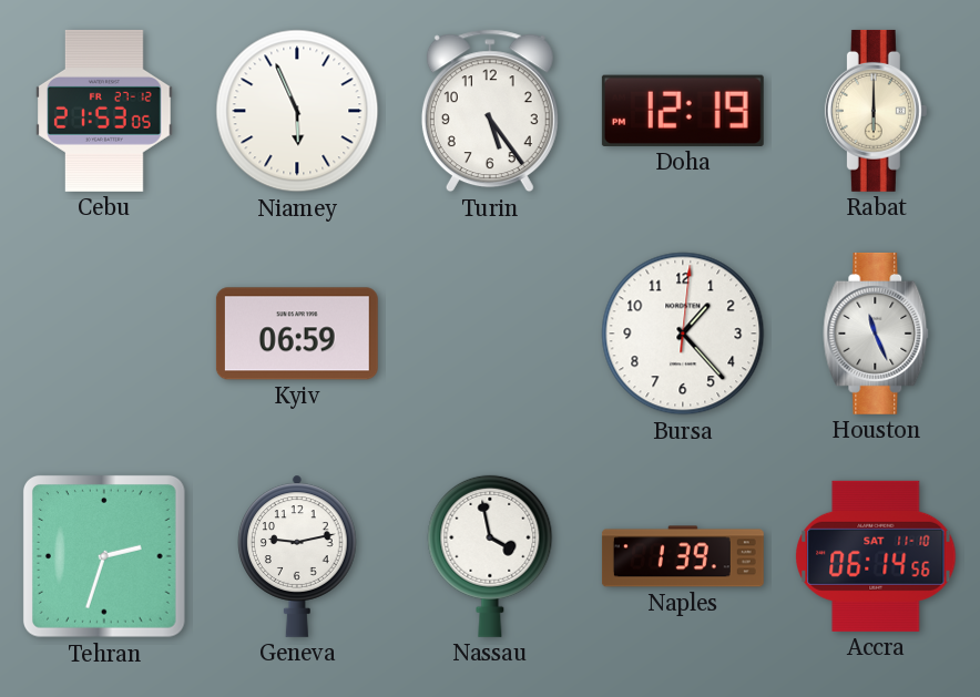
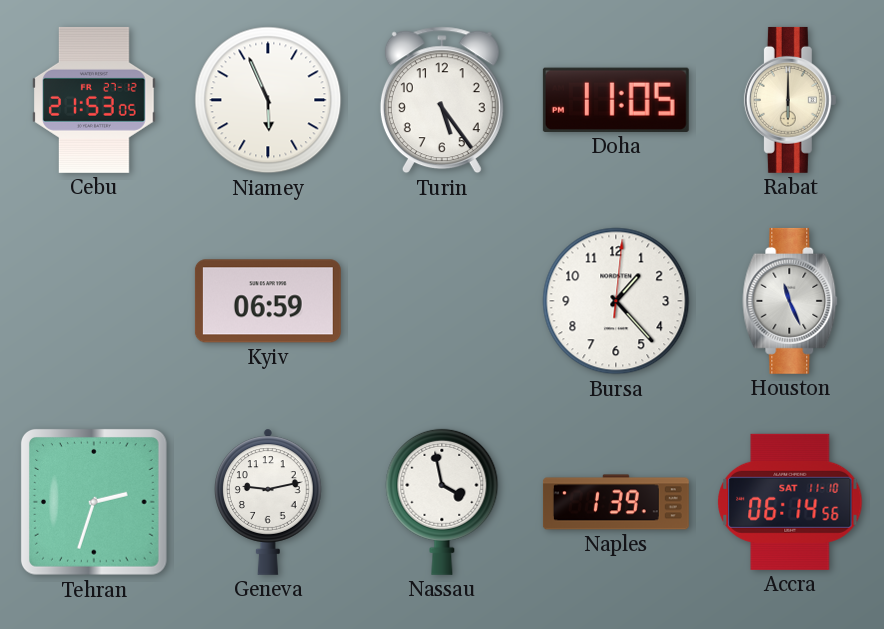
Doha: 12:19 -> 11:05
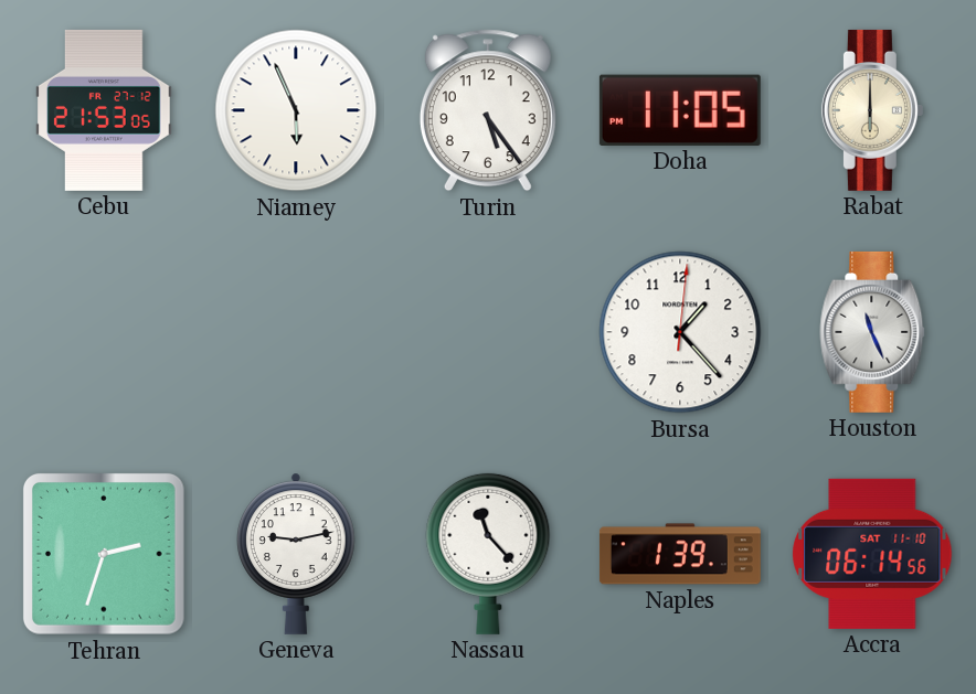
Kyiv: 06:59 -> none
Nassau: 3:58 -> 11:23
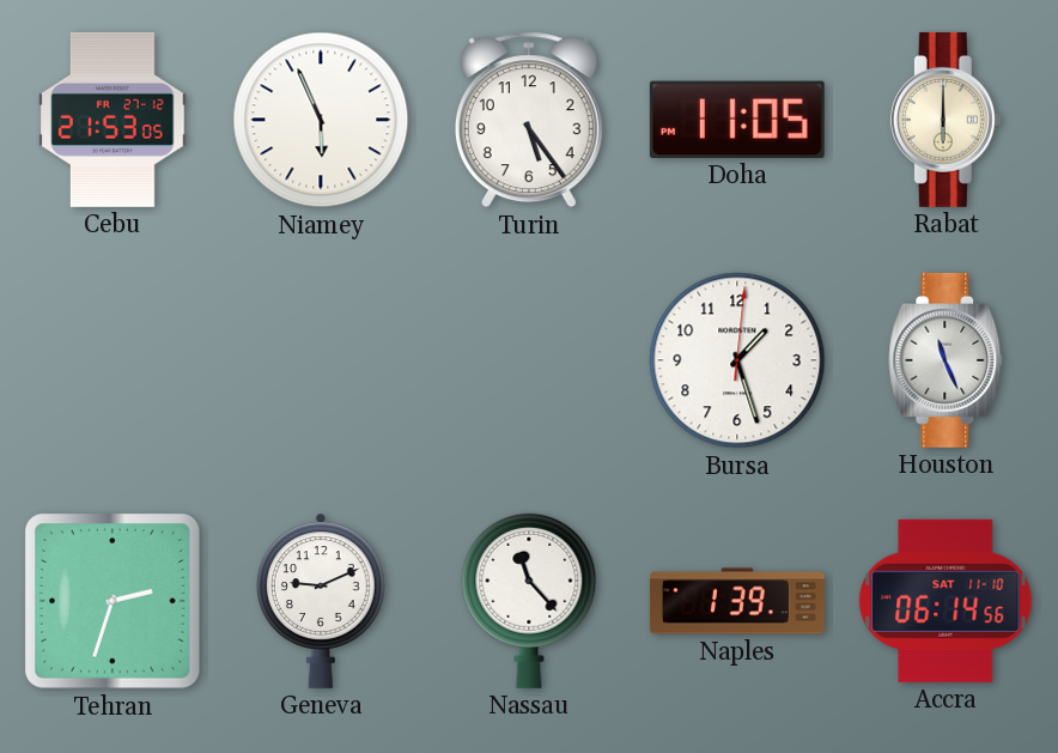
Bursa: 1:23 -> 1:27
Geneva: 9:13 -> 9:11
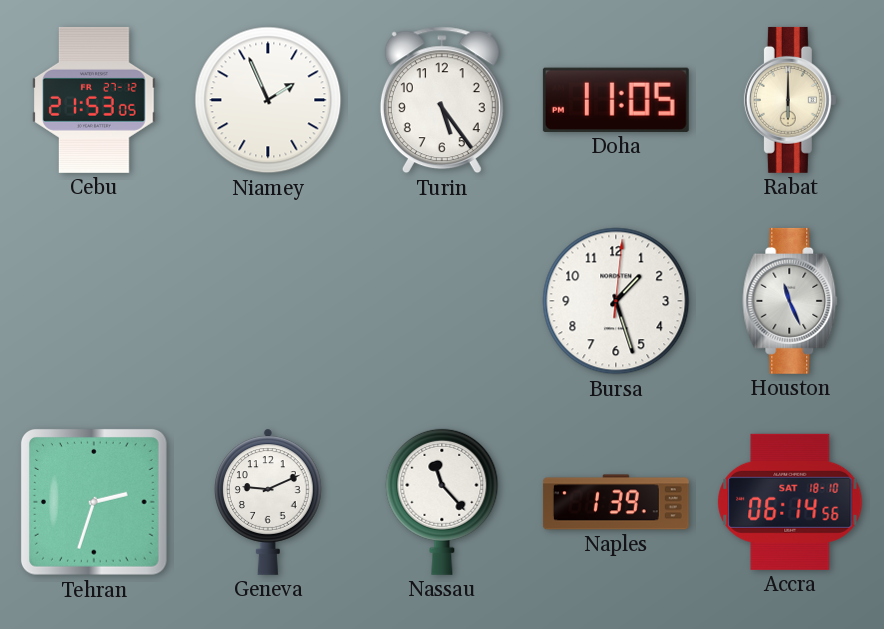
Niamey: 5:56 -> 1:56
Accra date: SAT 11-10 -> SAT 18-10
